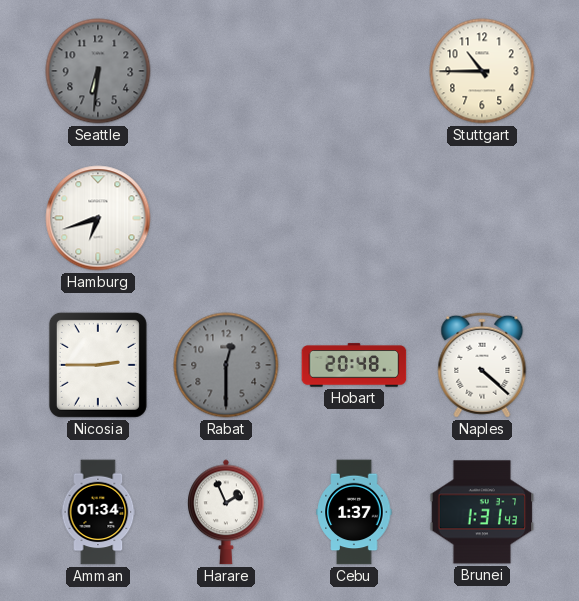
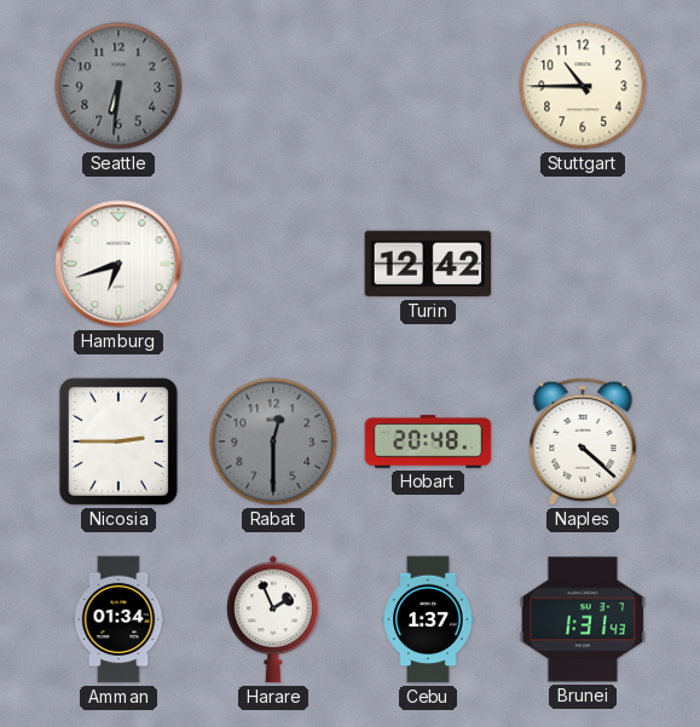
Turin: none -> 12:42
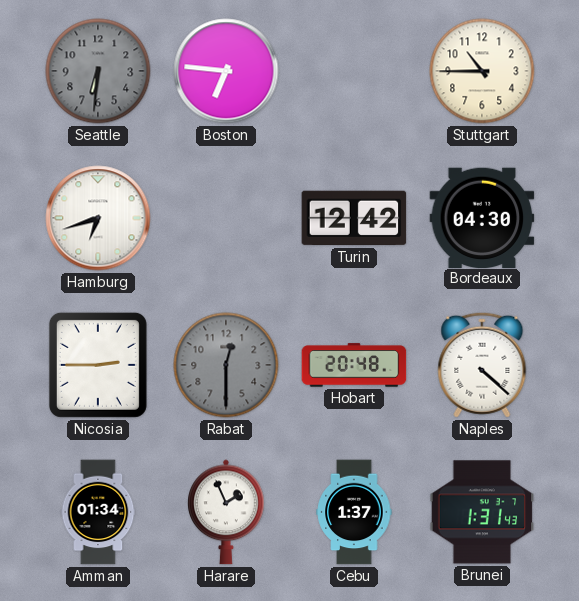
Boston: none -> 6:46
Bordeaux: none -> 04:30
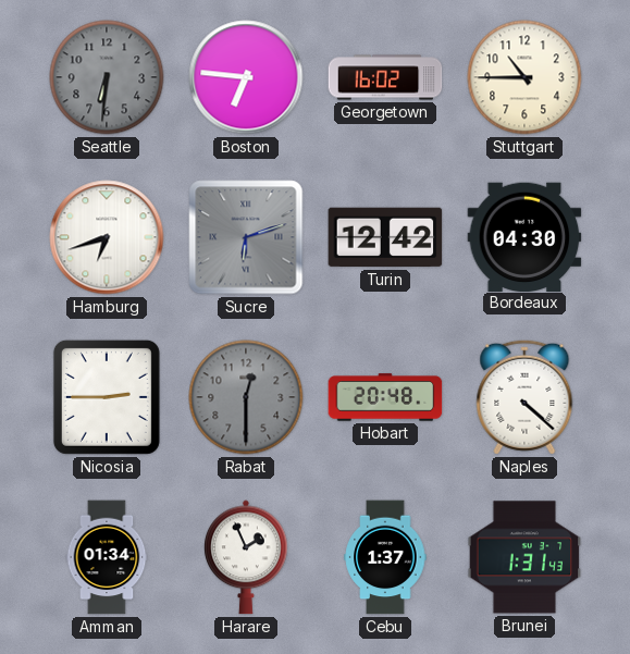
Georgetown: none -> 16:02
Sucre: none -> 6:12
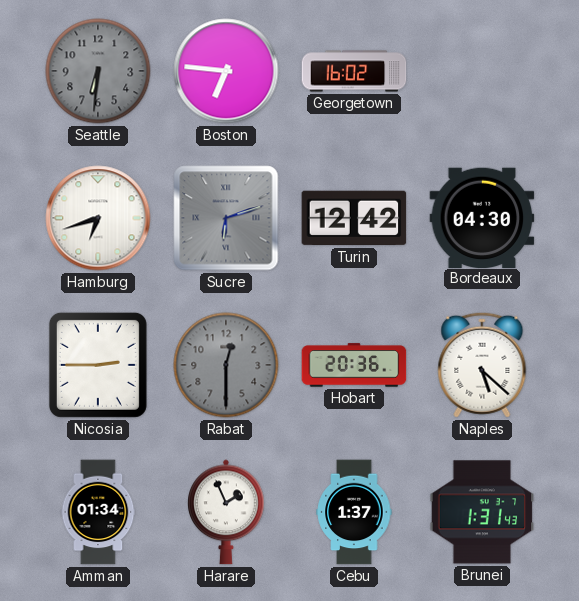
Stuttgart: 10:45 -> none
Hobart: 20:48 -> 20:36
Naples: 4:22 -> 5:22
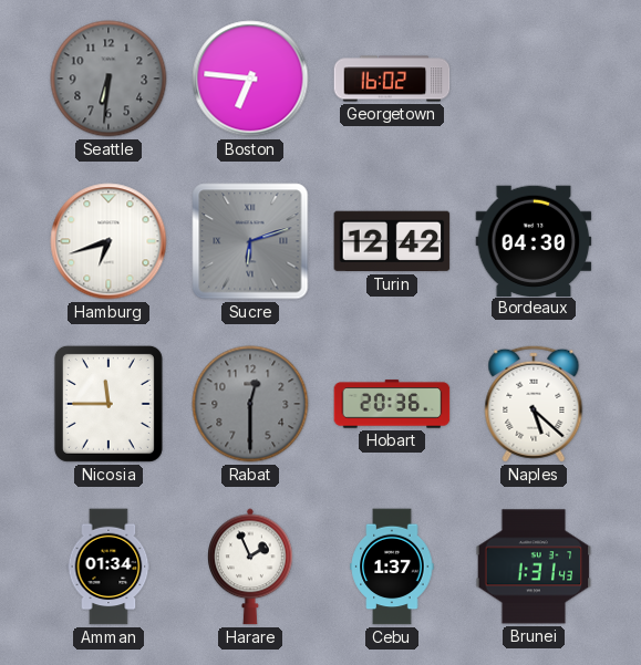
Nicosia: 2:45 -> 11:45
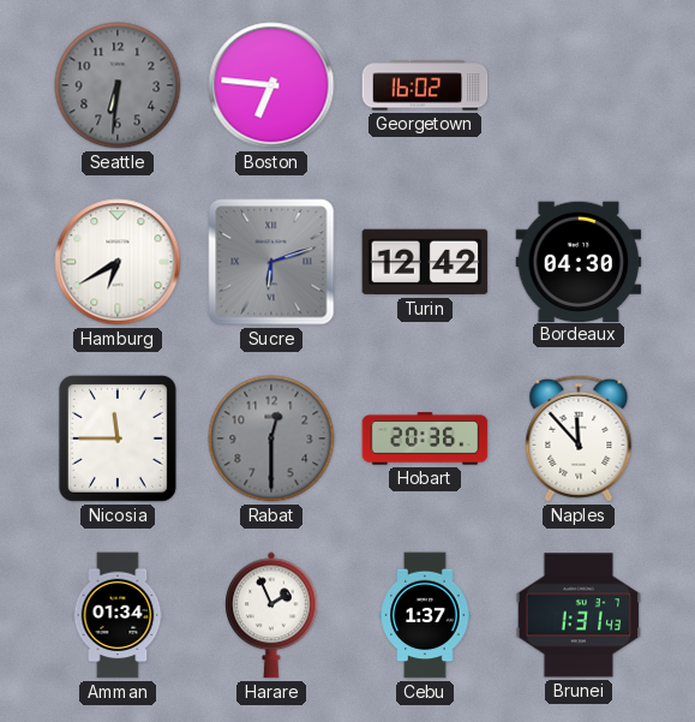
Hamburg: 6:42 -> 6:40
Naples: 5:22 -> 11:53
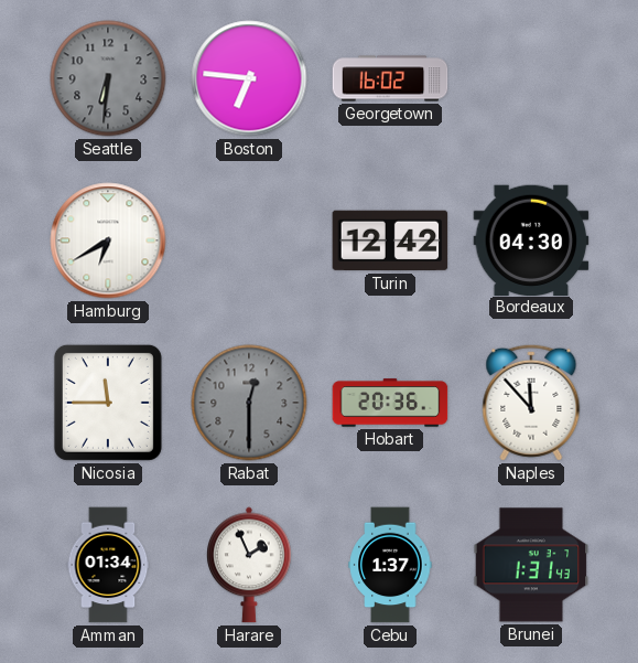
Sucre: 6:12 -> none
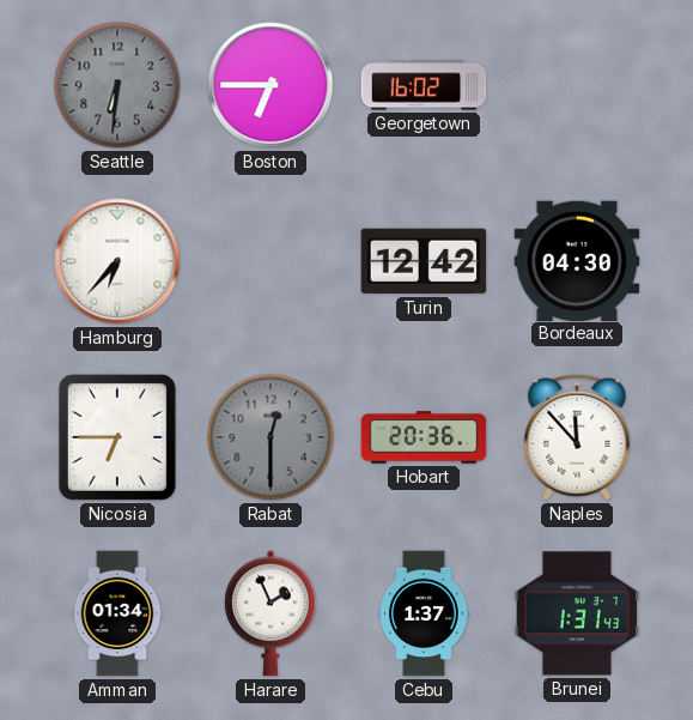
Boston: 6:46 -> 6:45
Hamburg: 6:40 -> 6:37
Nicosia: 11:45 -> 6:45
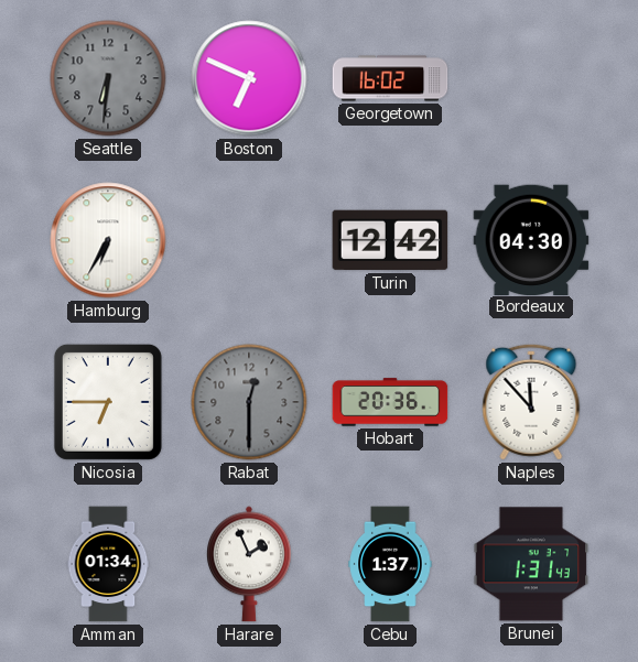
Boston: 6:45 -> 6:49
Hamburg: 6:37 -> 6:35
